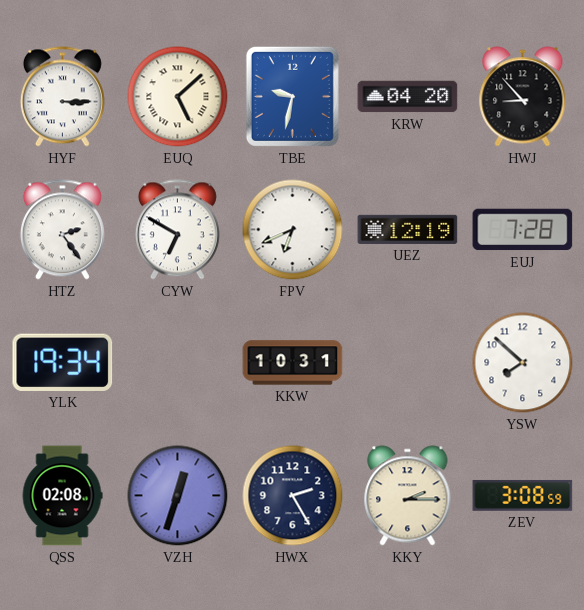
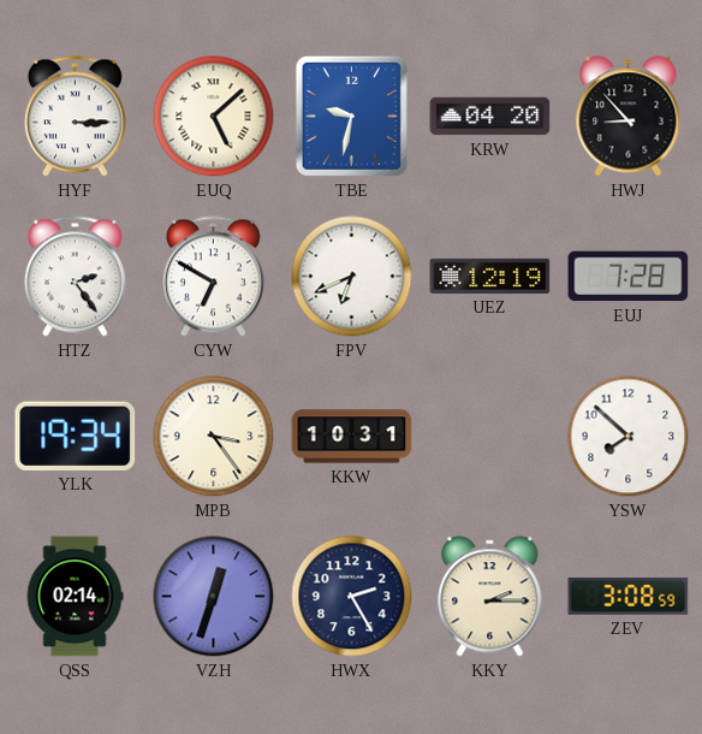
MPB: none -> 3:24
QSS: 02:08 -> 02:14
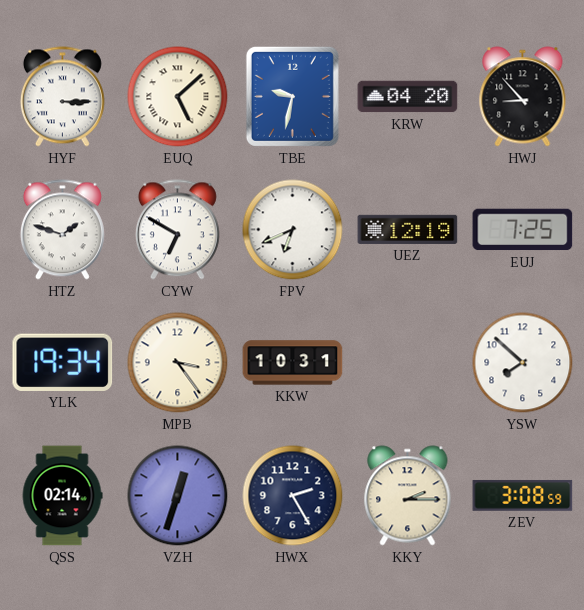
HTZ: 2:24 -> 1:48
EUJ: 7:28 -> 7:25
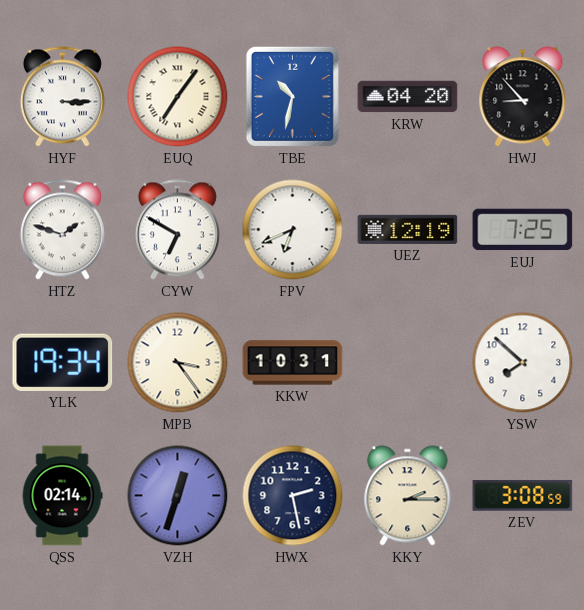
EUQ: 5:08 -> 7:06
TBE: 9:32 -> 10:32
HWX: 2:25 -> 2:28
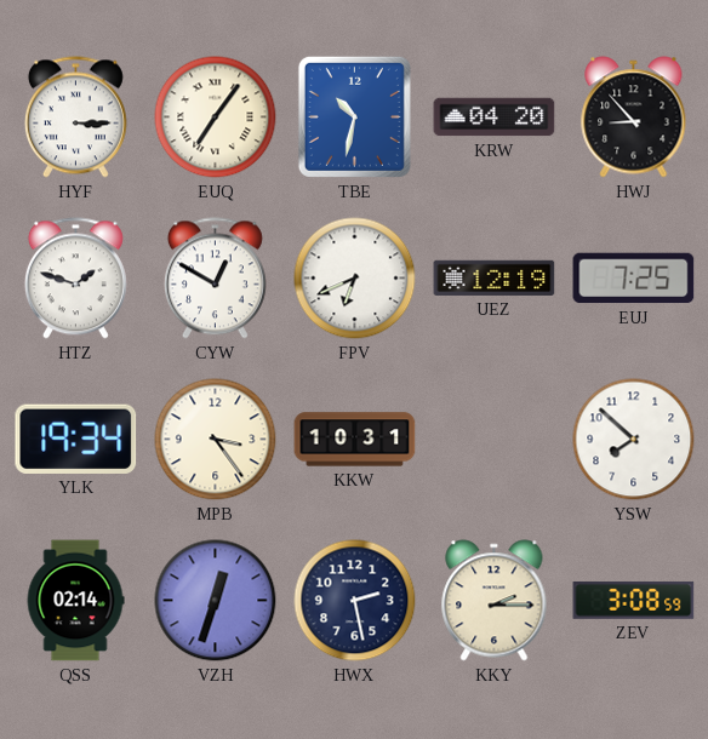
CYW: 6:50 -> 12:50
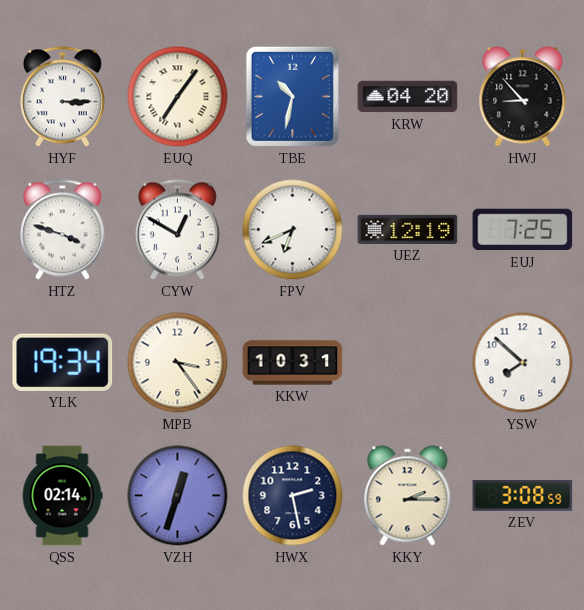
HTZ: 1:48 -> 3:48
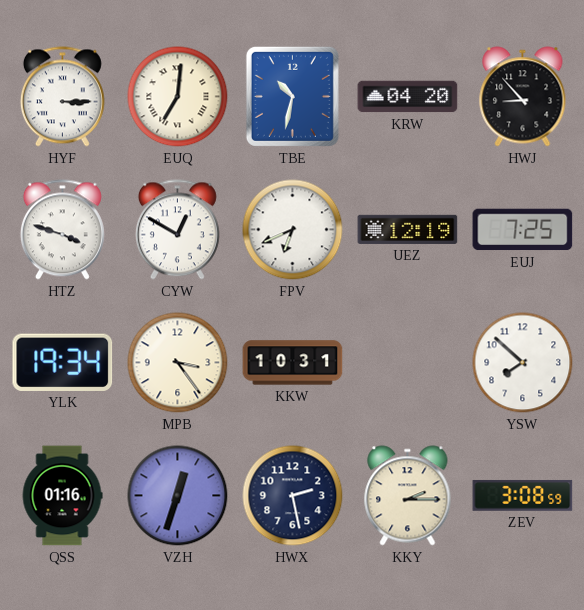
EUQ: 7:06 -> 7:01
QSS: 02:14 -> 01:16
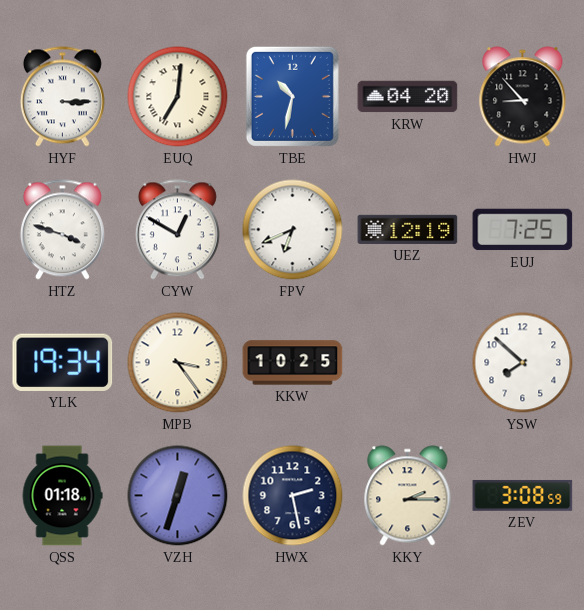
KKW: 10:31 -> 10:25
QSS: 01:16 -> 01:18
